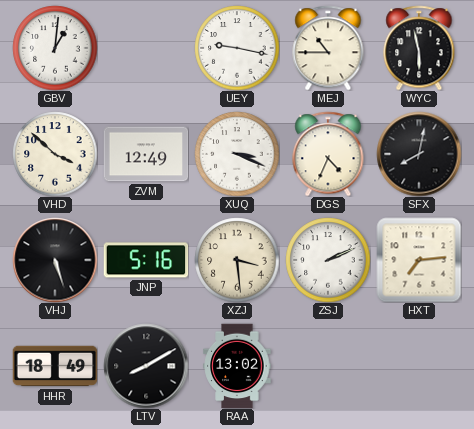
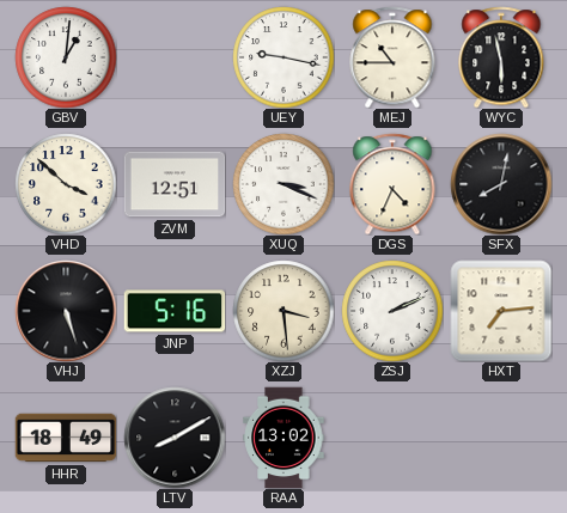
ZVM: 12:49 -> 12:51
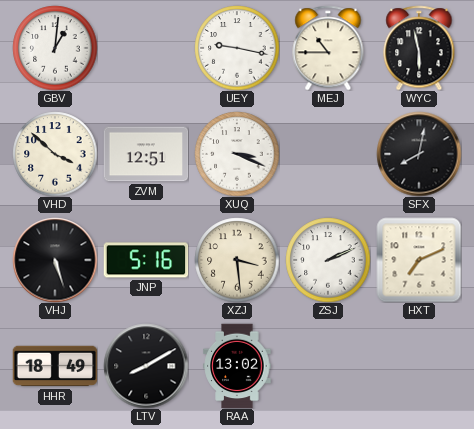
DGS: 4:34 -> none
HXT: 7:14 -> 7:11
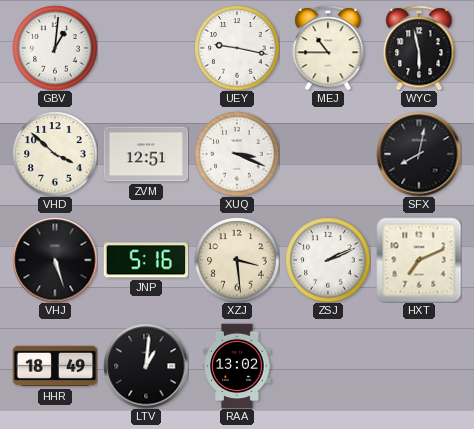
LTV: 8:10 -> 1:01
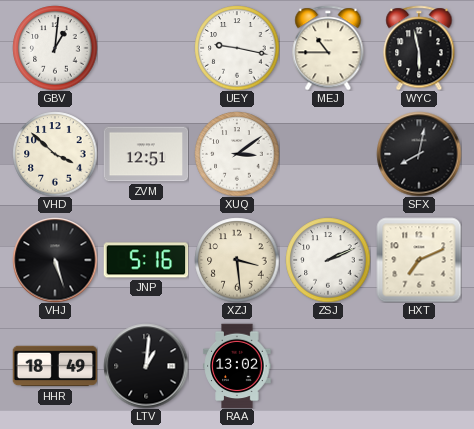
XUQ: 3:19 -> 3:09
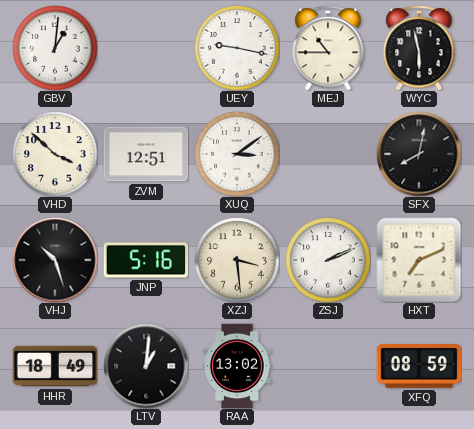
VHJ: 5:27 -> 10:27
XFQ: none -> 08:59
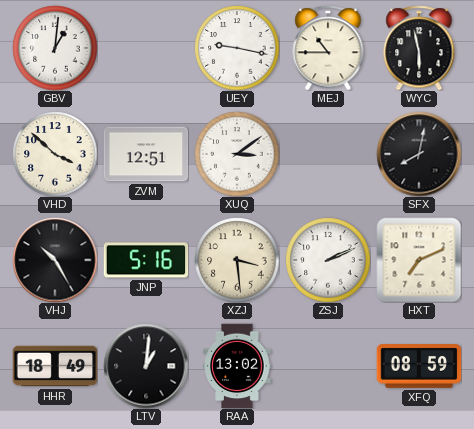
VHJ: 10:27 -> 10:25
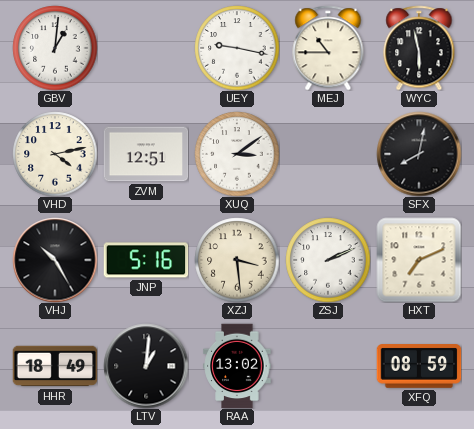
VHD: 3:52 -> 4:13
